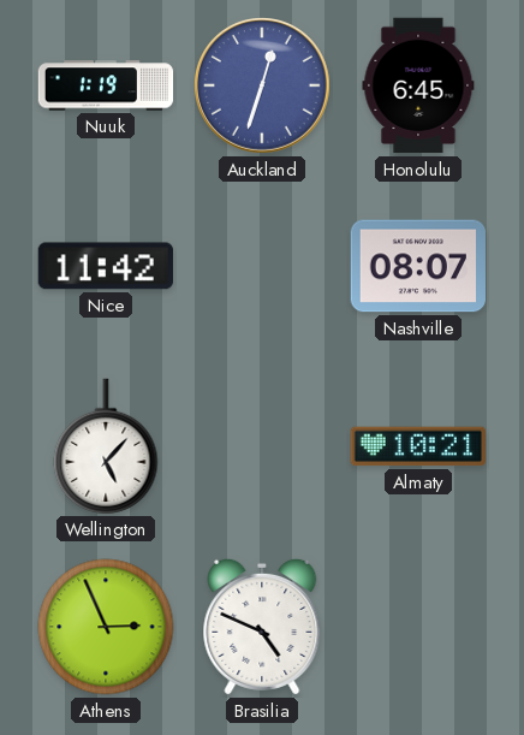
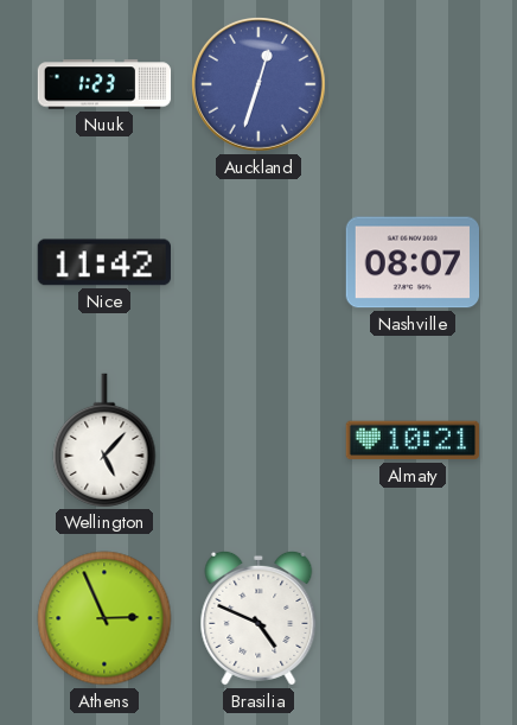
Nuuk: 1:19 -> 1:23
Honolulu: 6:45 -> none
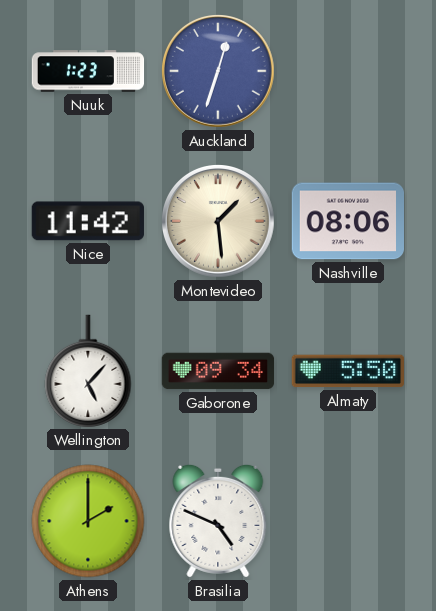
Montevideo: none -> 1:29
Nashville: 08:07 -> 08:06
Gaborone: none -> 09:34
Almaty: 10:21 -> 5:50
Athens: 2:56 -> 2:00
